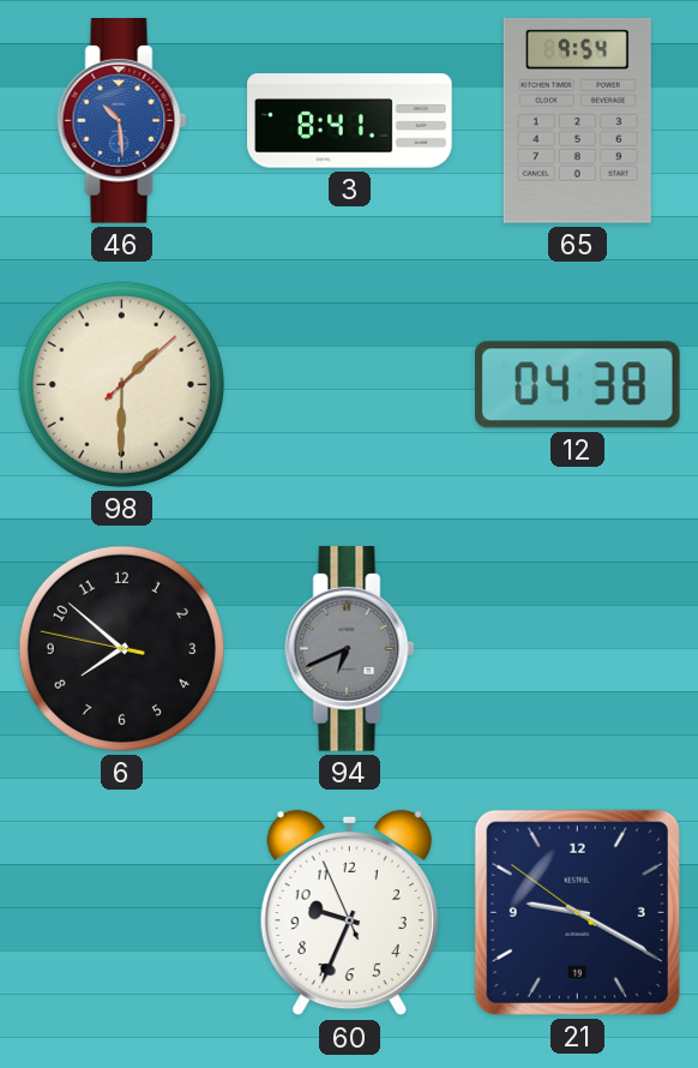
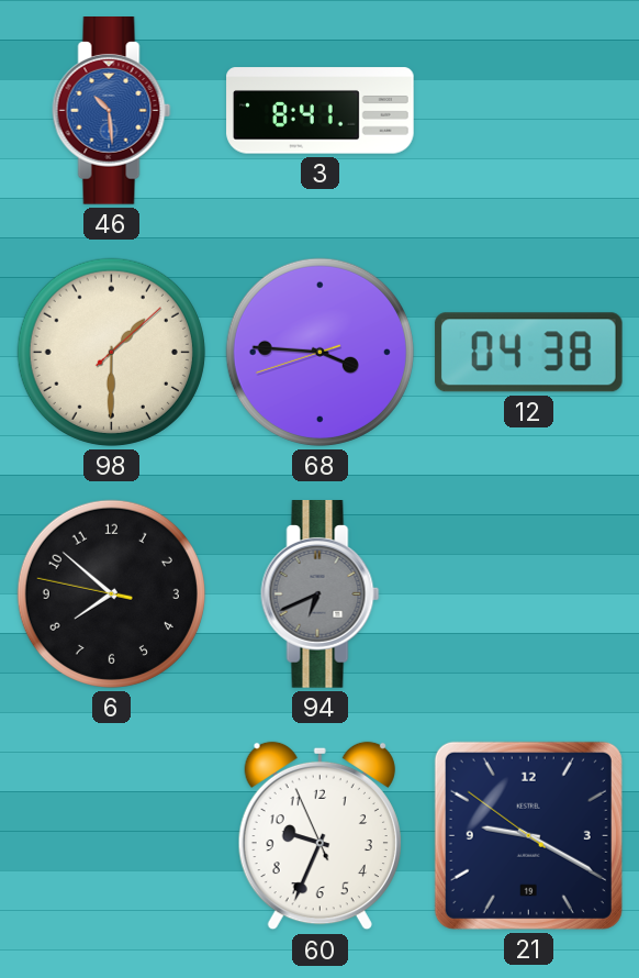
65: 9:54 -> none
68: none -> 3:45
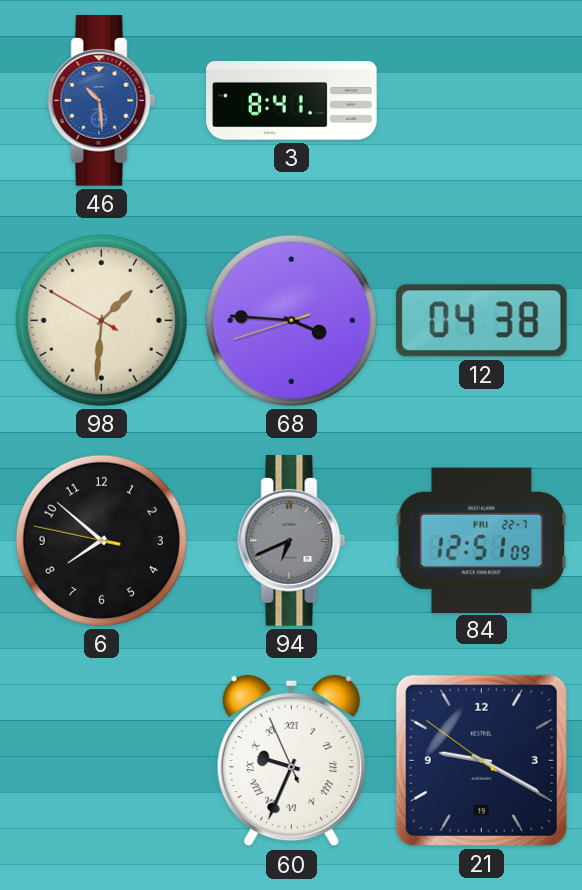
98: 1:30:08 -> 1:30:50
84: none -> 12:51
60 numerals: Arabic -> Roman
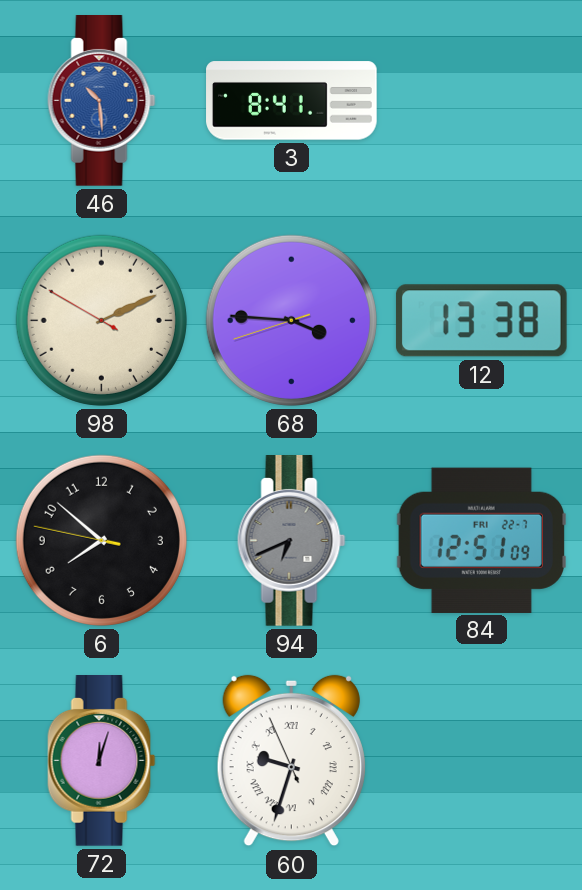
98: 1:30 -> 2:10
12: 04:38 -> 13:38
72: none -> 12:03
60: 9:33 -> 9:32
21: 9:19 -> none
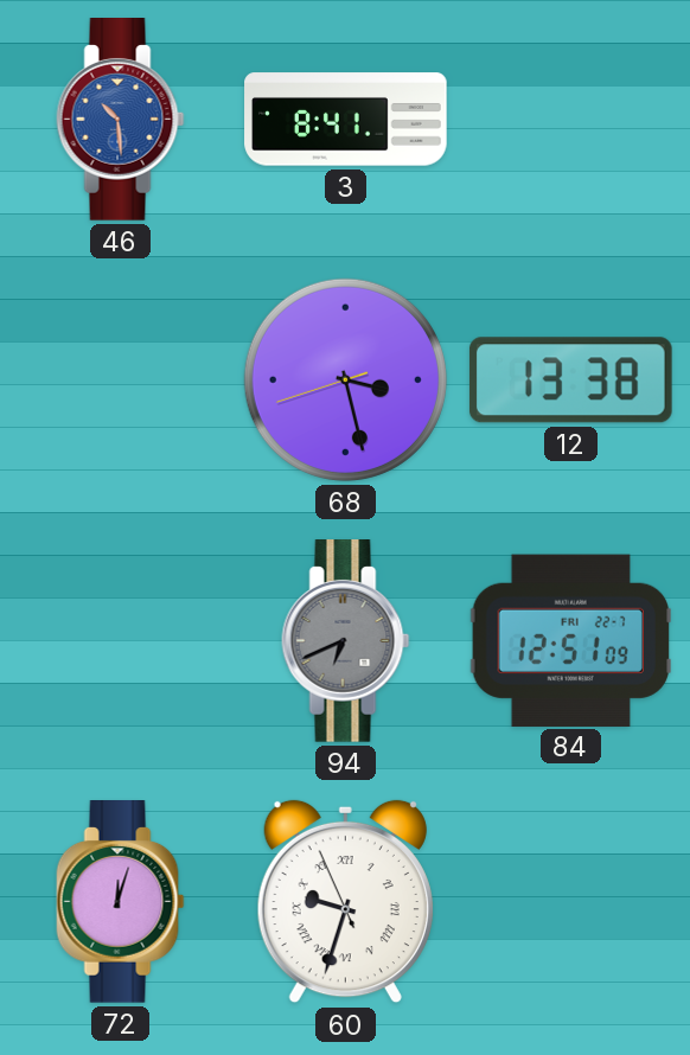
98: 2:10 -> none
68: 3:45 -> 3:27
6: 7:51 -> none
